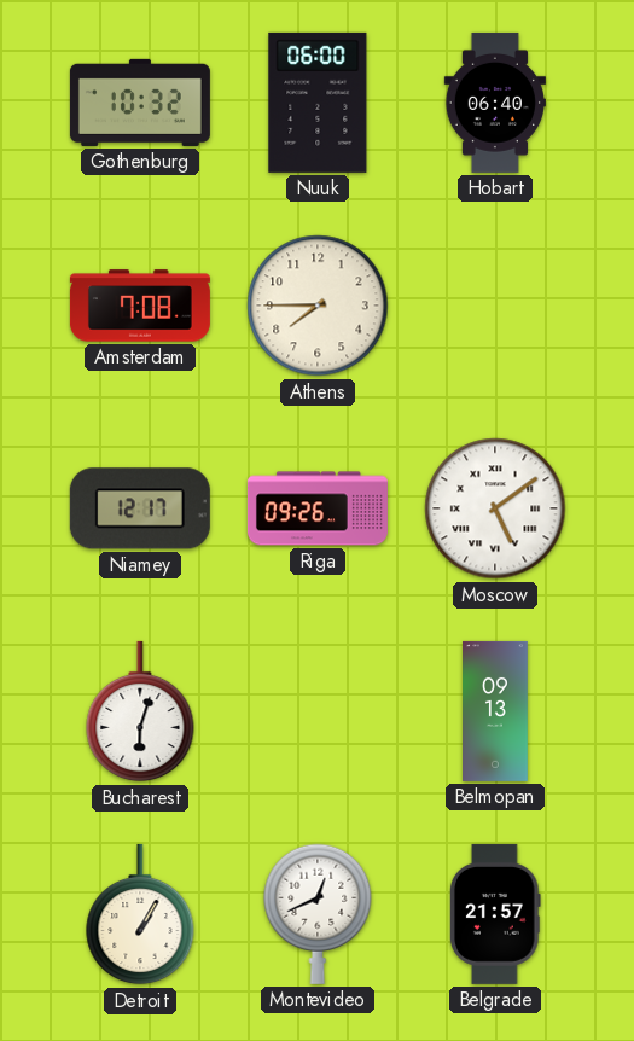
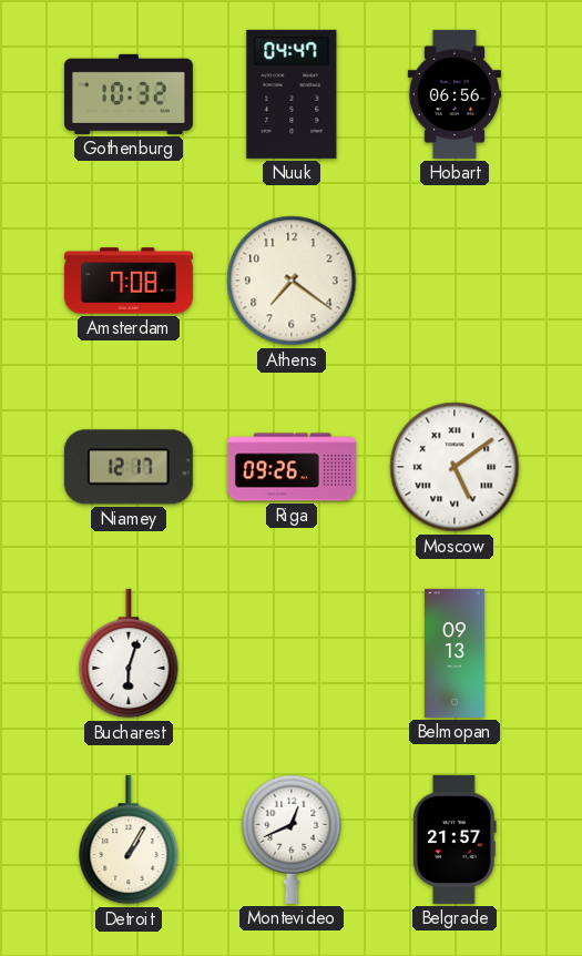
Nuuk: 06:00 -> 04:47
Hobart: 06:40 -> 06:56
Athens: 7:45 -> 7:21
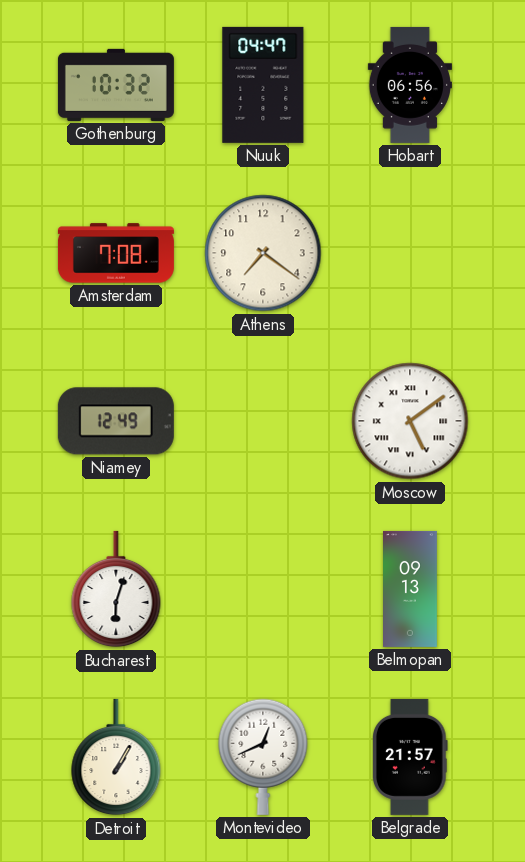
Niamey: 12:17 -> 12:49
Riga: 09:26 -> none
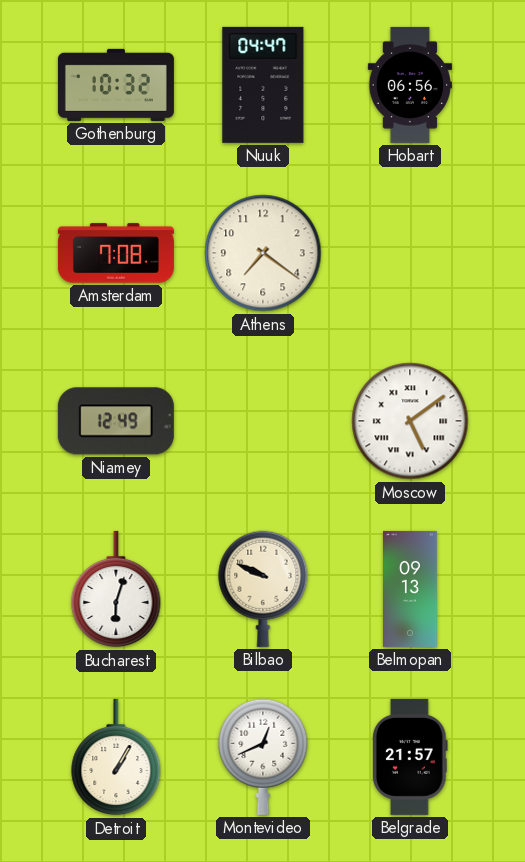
Bilbao: none -> 9:49
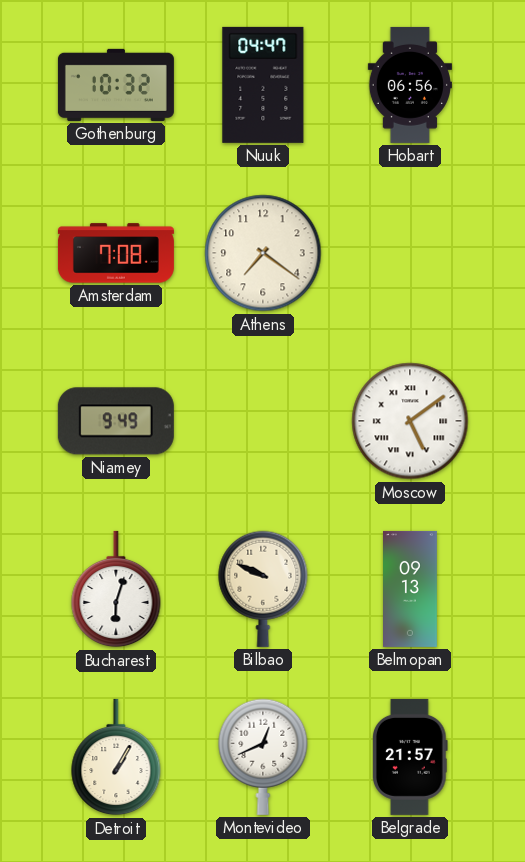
Niamey: 12:49 -> 9:49
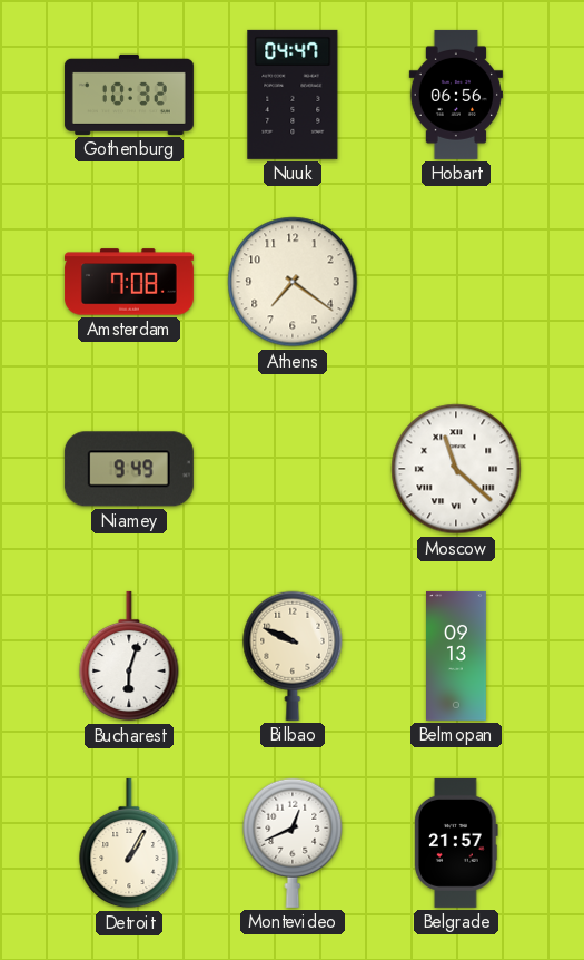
Moscow: 5:09 -> 11:22
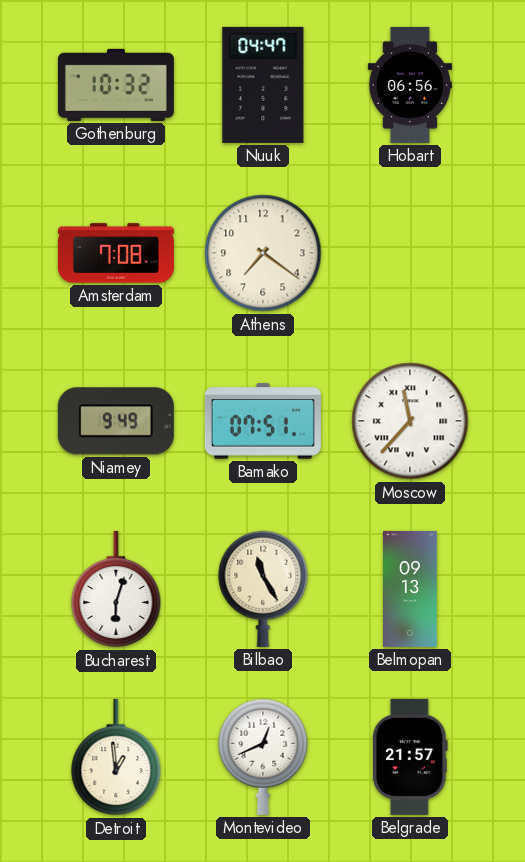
Bamako: none -> 07:51
Moscow: 11:22 -> 11:37
Bilbao: 9:49 -> 11:25
Detroit: 1:05 -> 12:59
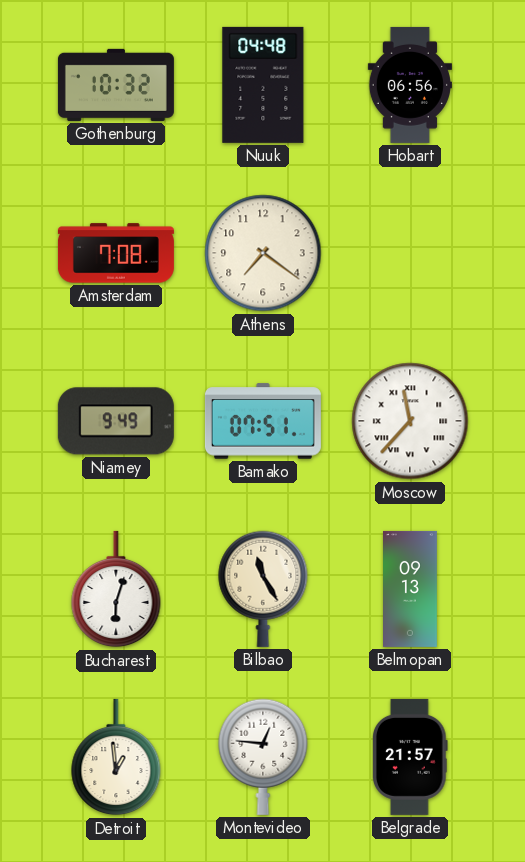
Nuuk: 04:47 -> 04:48
Montevideo: 12:41 -> 12:46
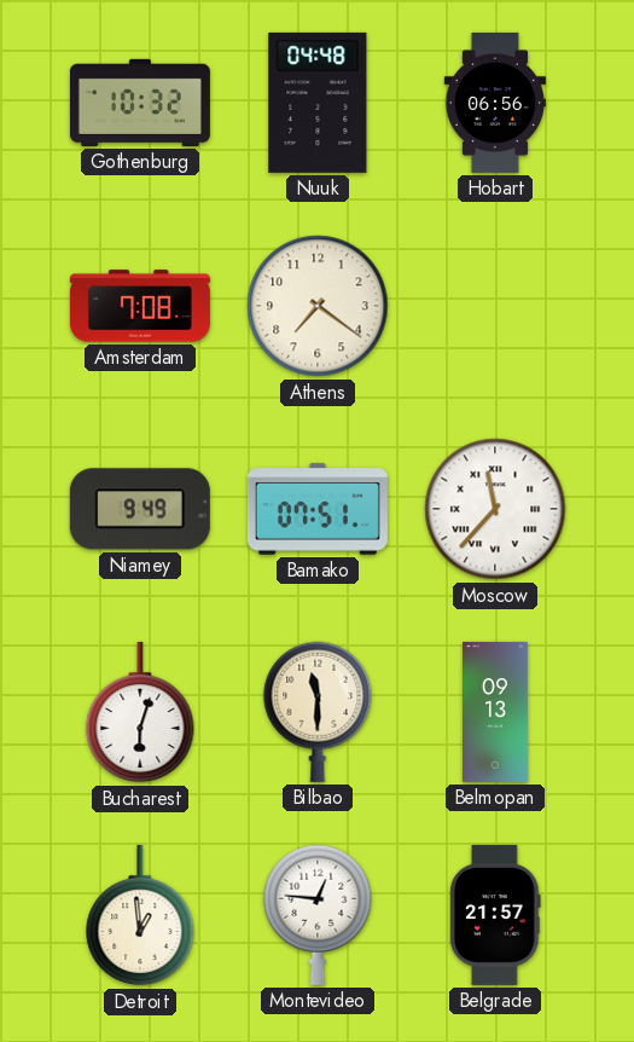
Bilbao: 11:25 -> 11:30
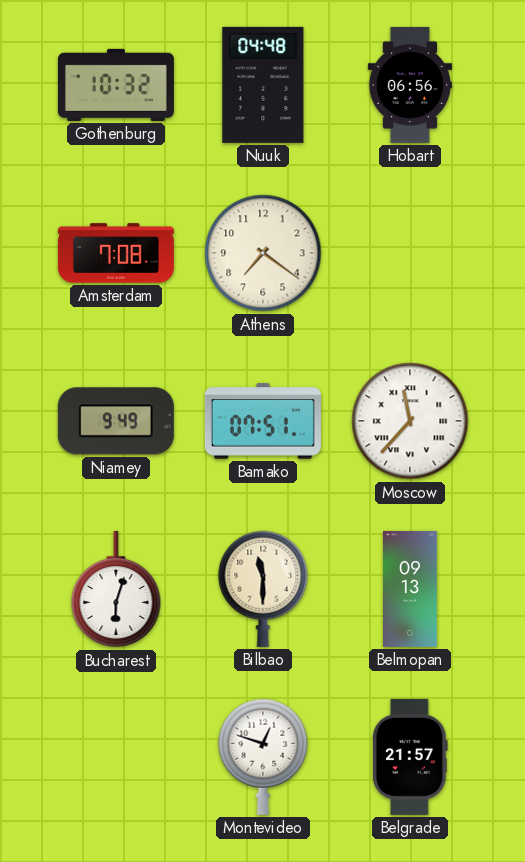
Detroit: 12:59 -> none
Montevideo: 12:46 -> 12:48
